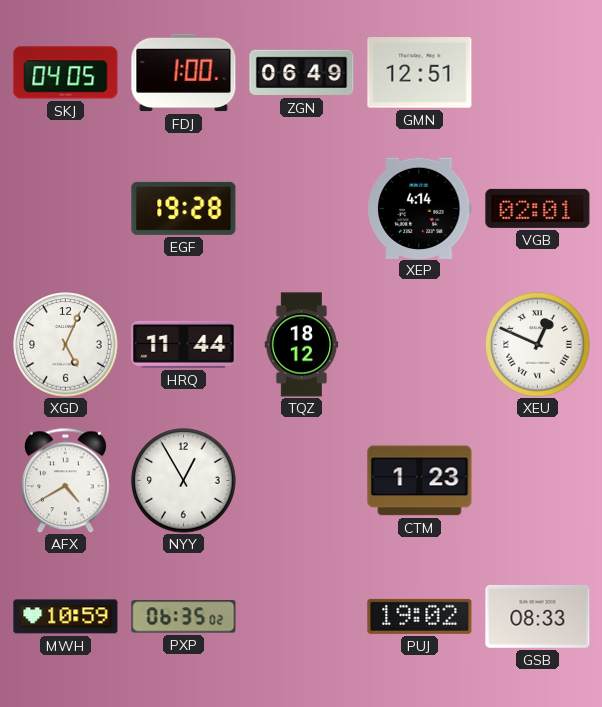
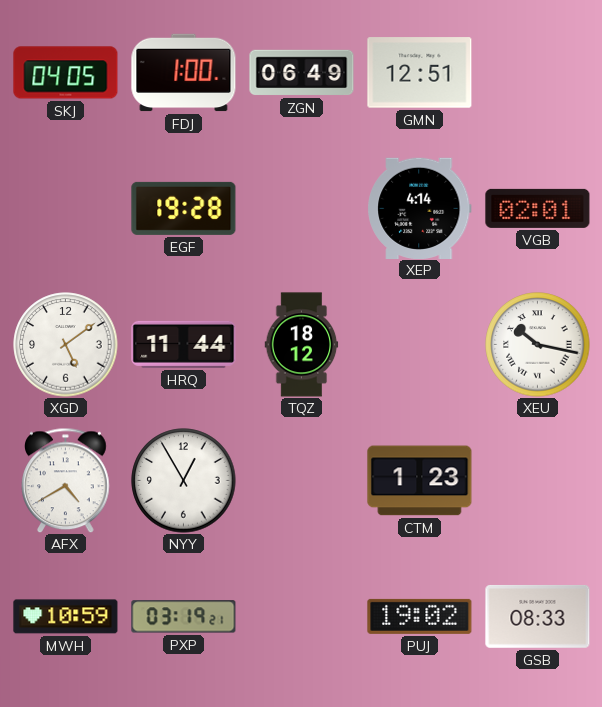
XGD: 5:04 -> 5:09
XEU: 12:49 -> 10:17
PXP: 06:35 -> 03:19
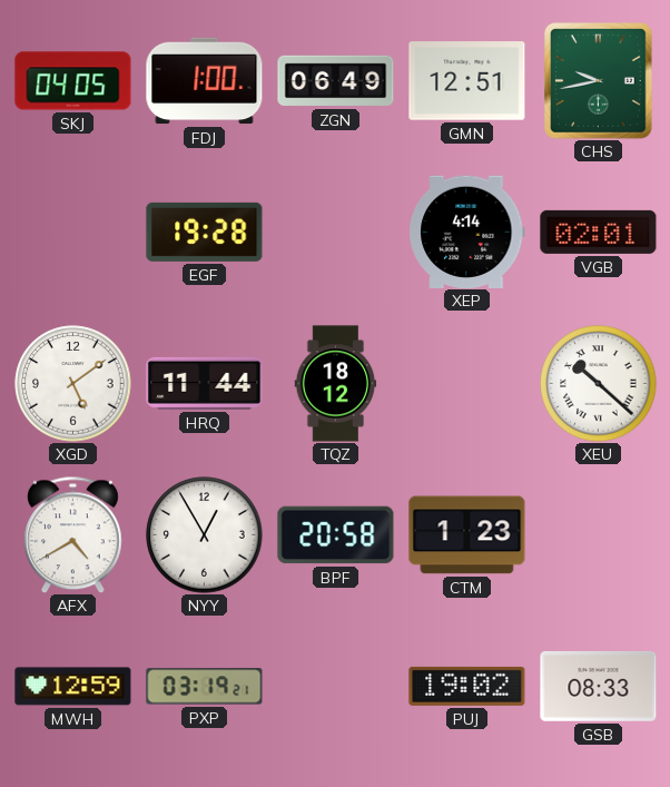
CHS: none -> 9:43
XEU: 10:17 -> 10:22
BPF: none -> 20:58
MWH: 10:59 -> 12:59
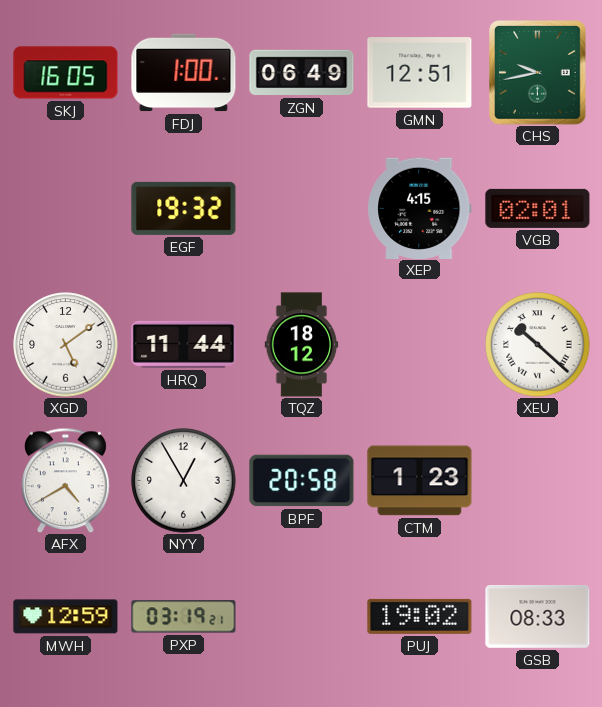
SKJ: 04:05 -> 16:05
EGF: 19:28 -> 19:32
XEP: 4:14 -> 4:15
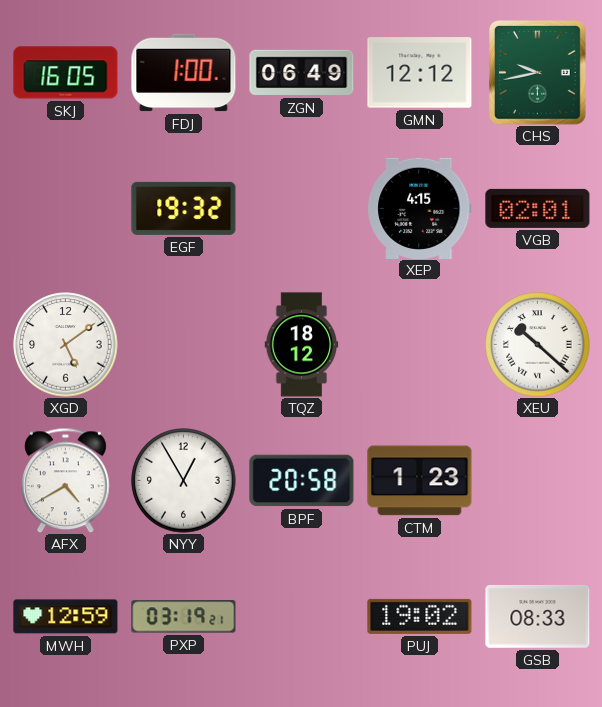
GMN: 12:51 -> 12:12
HRQ: 11:44 -> none
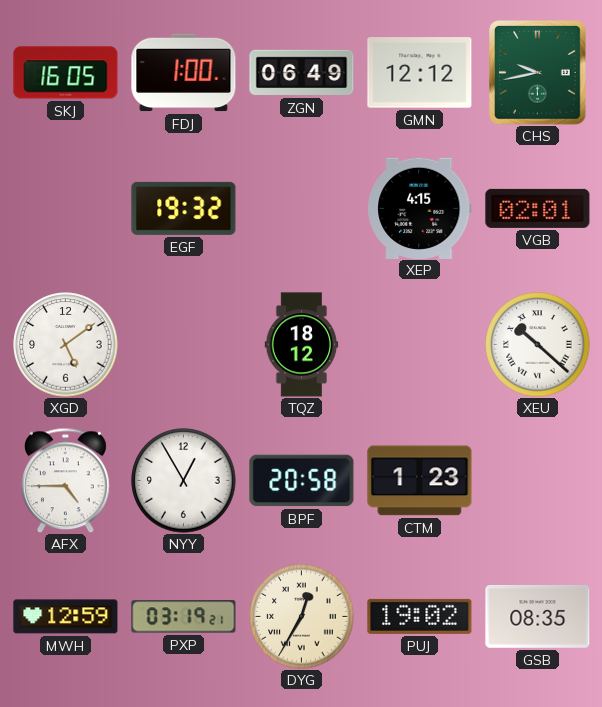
AFX: 4:40 -> 4:45
DYG: none -> 12:35
GSB: 08:33 -> 08:35
